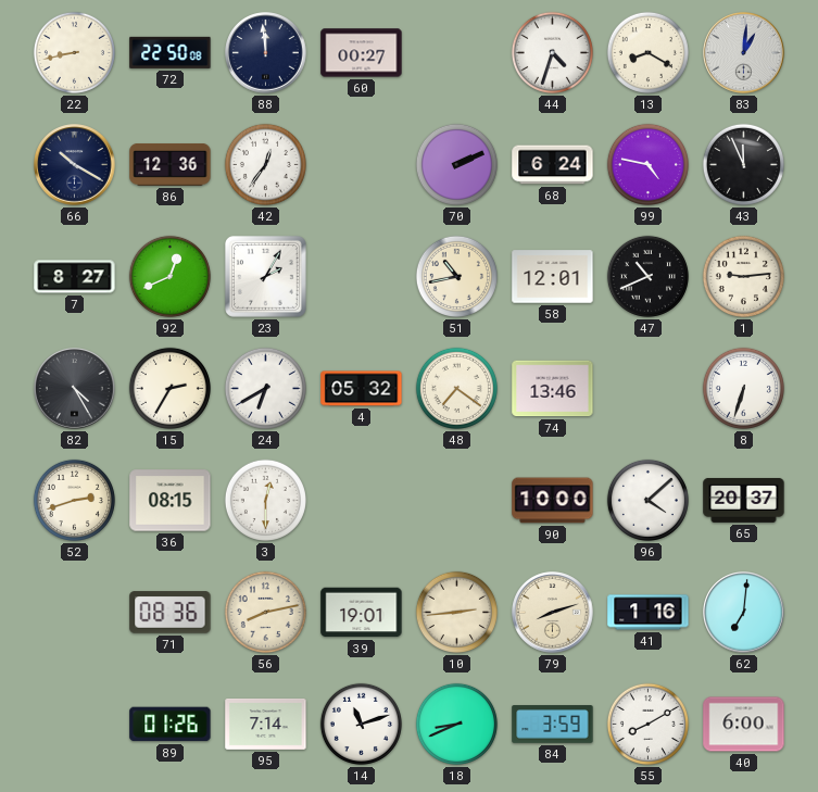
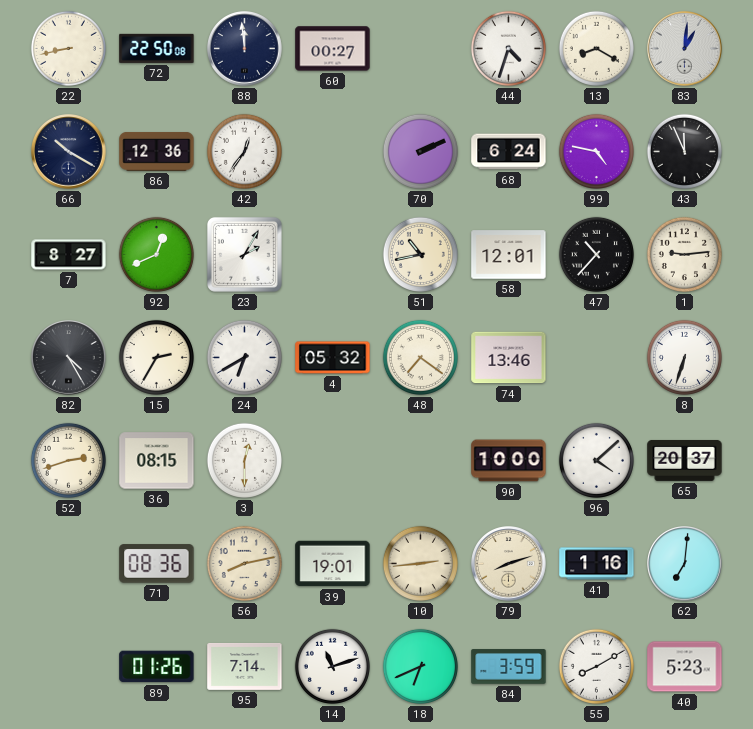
47: 10:41 -> 10:37
18: 8:41 -> 6:41
40: 6:00 -> 5:23
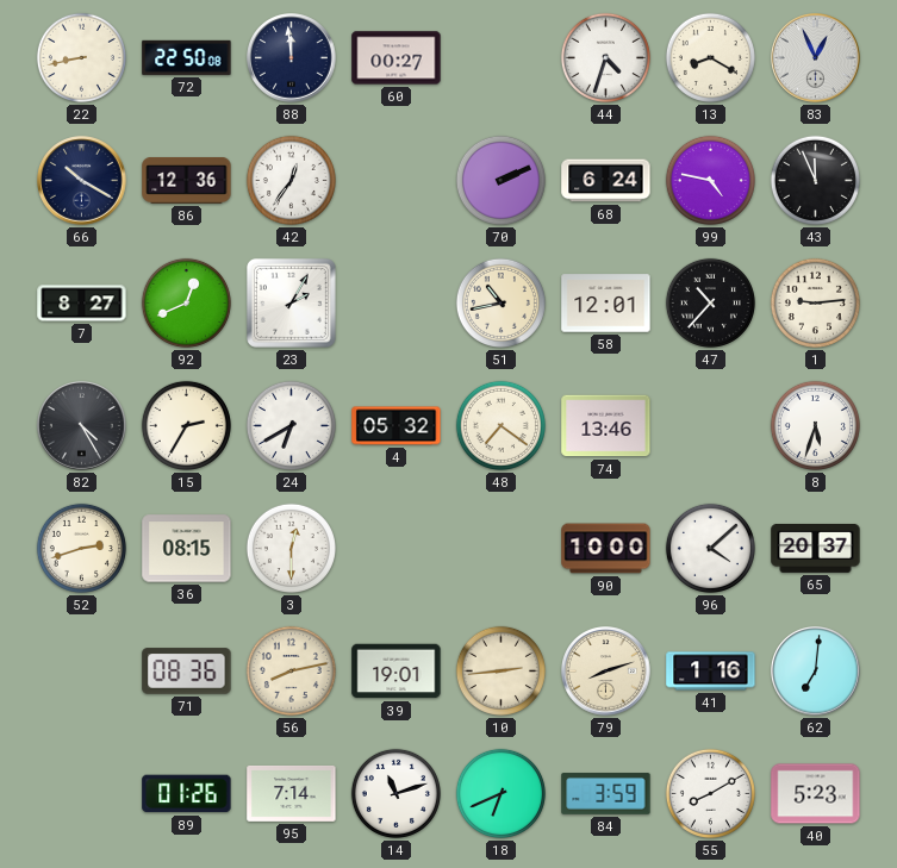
83: 1:01 -> 12:56
8: 6:33 -> 5:33
